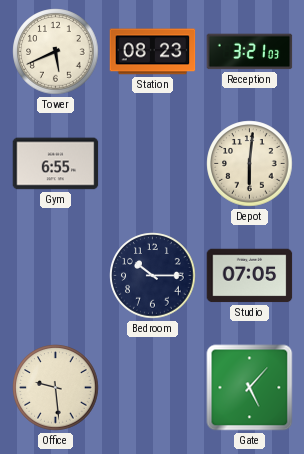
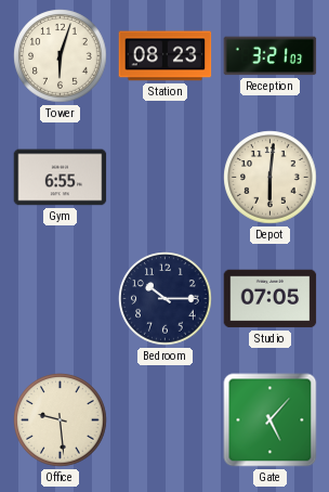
Tower: 5:41 -> 6:03
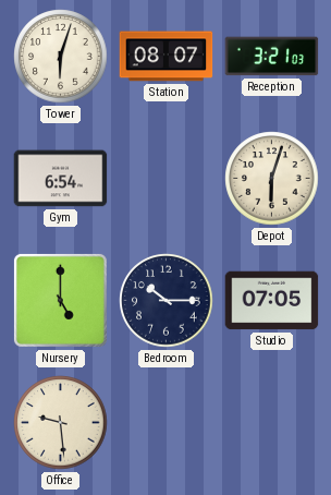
Station: 08:23 -> 08:07
Gym: 6:55 -> 6:54
Depot: 6:01 -> 6:03
Nursery: none -> 5:00
Gate: 5:07 -> none
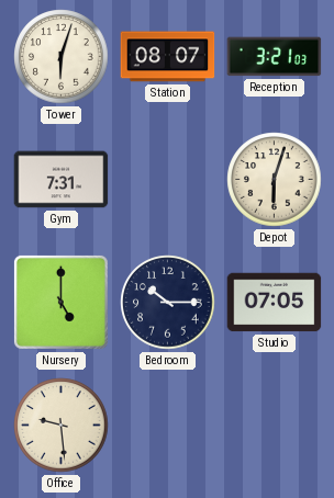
Gym: 6:54 -> 7:31
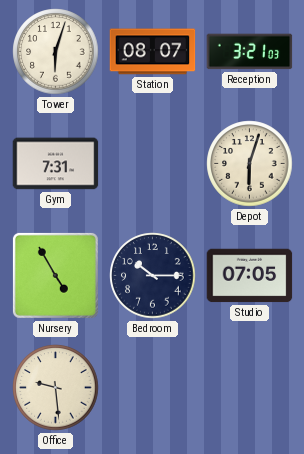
Nursery: 5:00 -> 4:55
